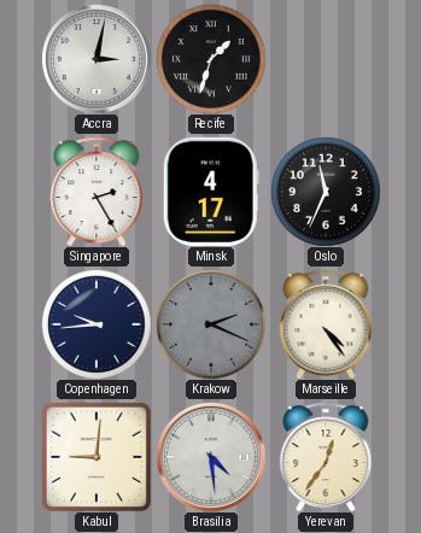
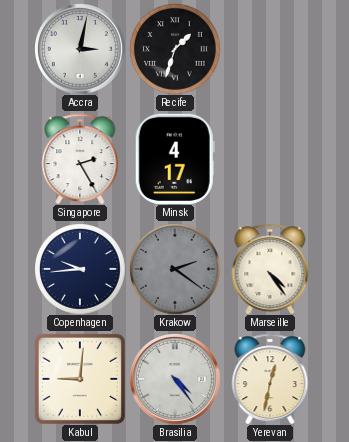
Oslo: 11:34 -> none
Krakow: 2:19 -> 2:21
Brasilia: 4:29 -> 4:24
Yerevan: 12:36 -> 12:32
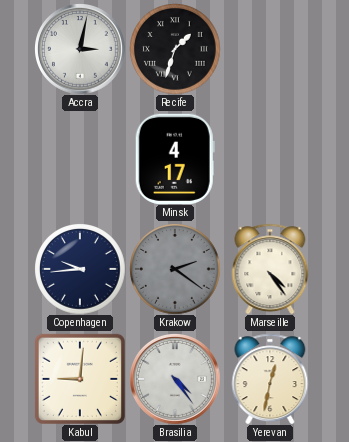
Singapore: 2:25 -> none
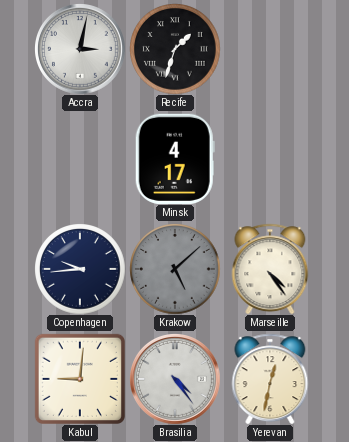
Krakow: 2:21 -> 5:08
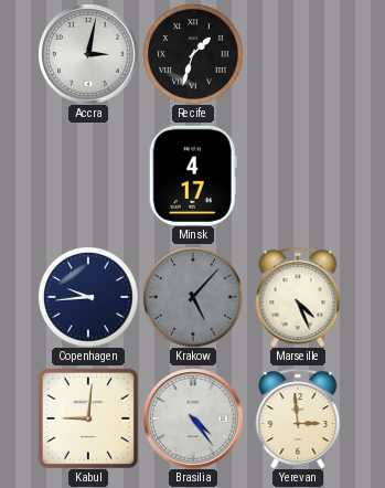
Krakow: 5:08 -> 5:07
Marseille: 4:24 -> 4:26
Yerevan: 12:32 -> 2:59
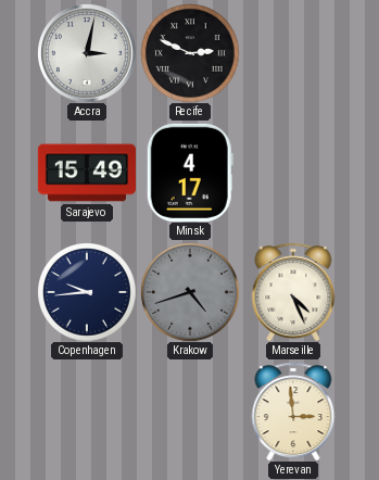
Recife: 1:33 -> 2:49
Sarajevo: none -> 15:49
Krakow: 5:07 -> 4:42
Kabul: 9:01 -> none
Brasilia: 4:24 -> none
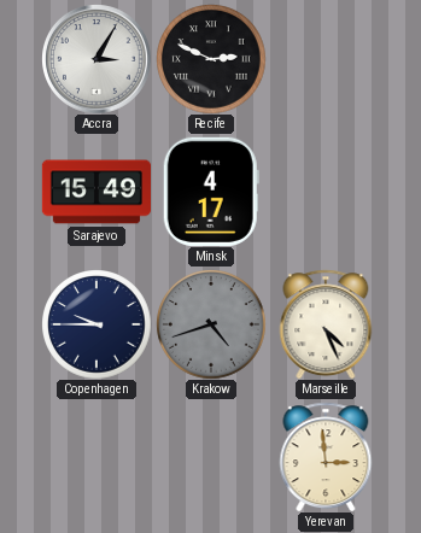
Accra: 3:02 -> 3:05
Copenhagen: 9:44 -> 9:45
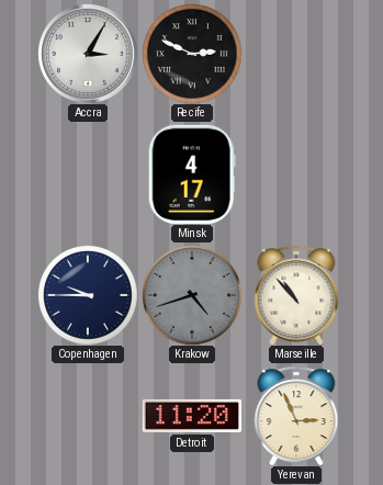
Sarajevo: 15:49 -> none
Marseille: 4:26 -> 10:53
Detroit: none -> 11:20
Yerevan: 2:59 -> 2:56
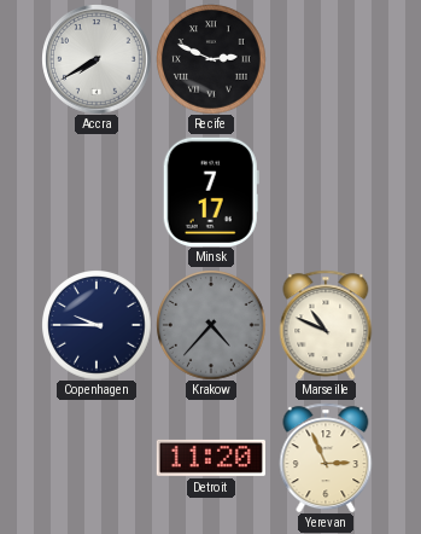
Accra: 3:05 -> 7:40
Minsk: 4:17 -> 7:17
Krakow: 4:42 -> 4:37
Marseille: 10:53 -> 10:49
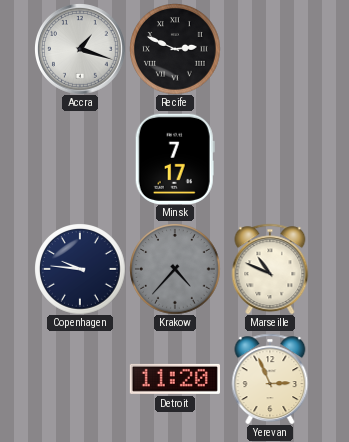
Accra: 7:40 -> 1:18
Copenhagen: 9:45 -> 9:46
